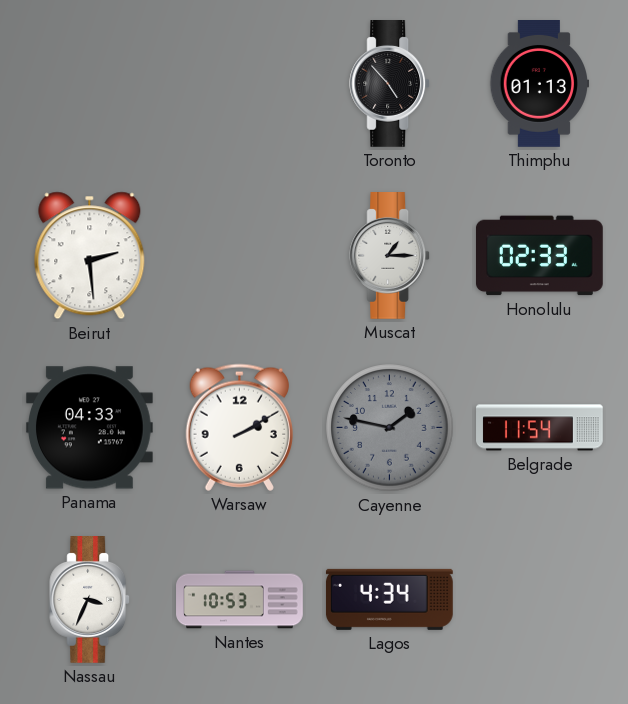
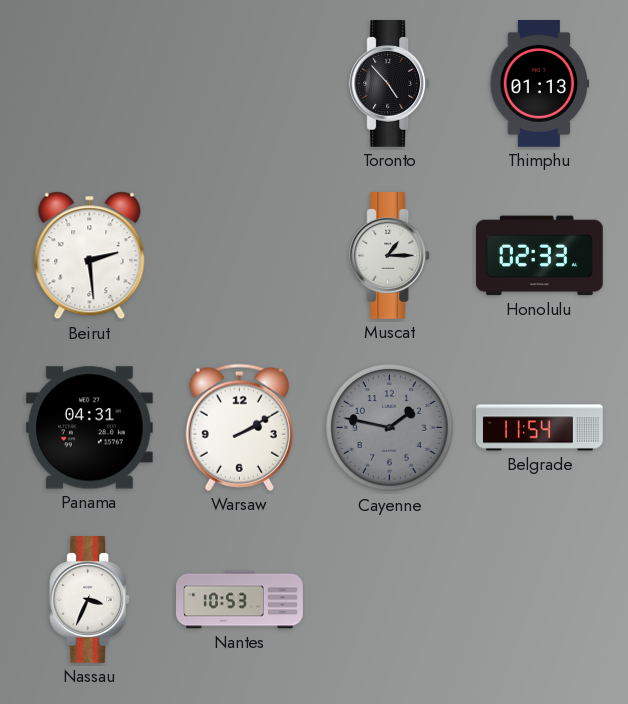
Panama: 04:33 -> 04:31
Lagos: 4:34 -> none
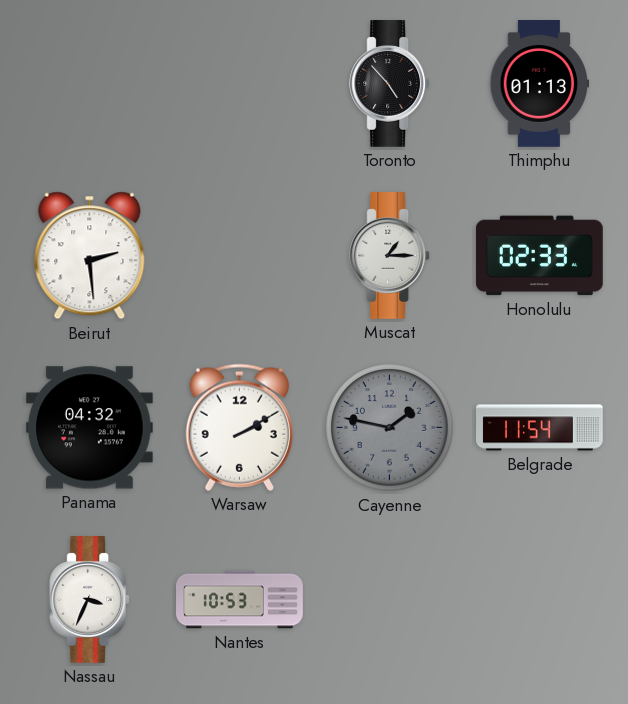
Panama: 04:31 -> 04:32
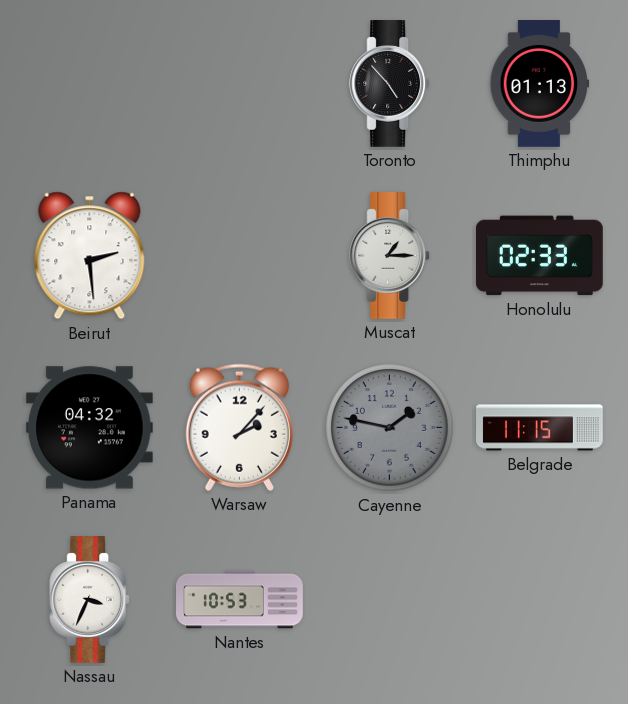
Warsaw: 2:10 -> 2:07
Belgrade: 11:54 -> 11:15
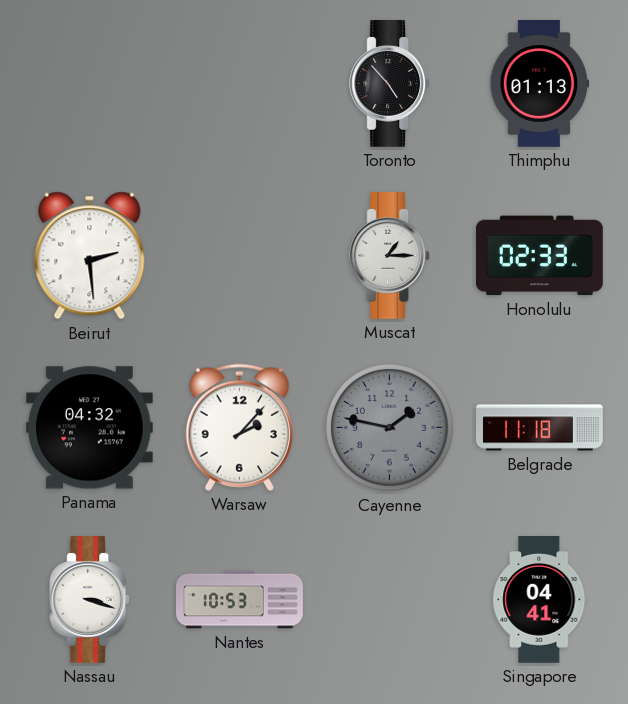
Belgrade: 11:15 -> 11:18
Nassau: 3:34 -> 3:18
Singapore: none -> 04:41
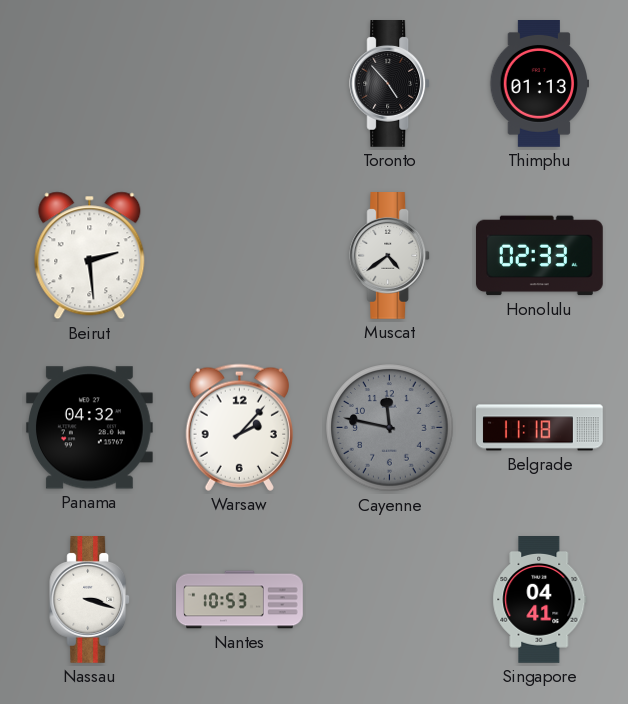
Muscat: 1:15 -> 4:39
Cayenne: 1:47 -> 11:47
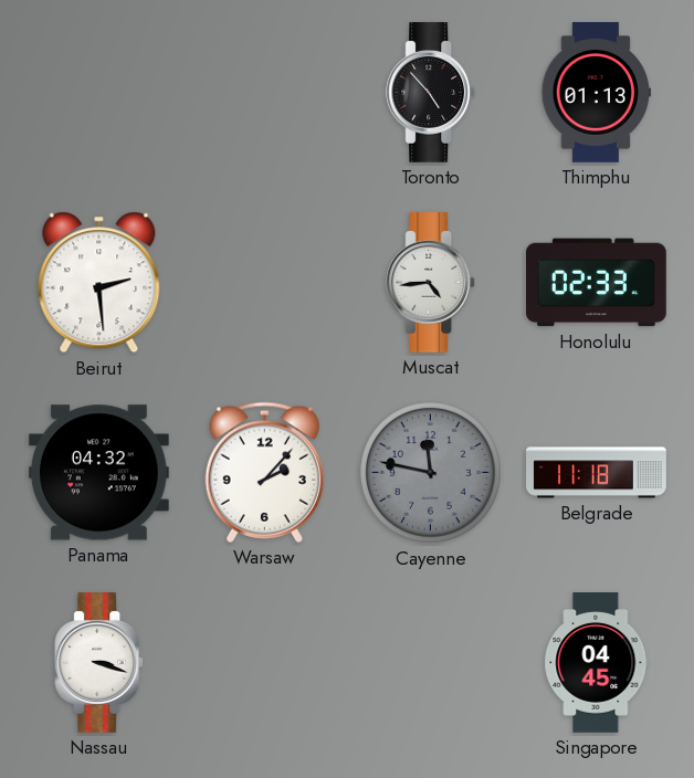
Muscat: 4:39 -> 4:44
Nantes: 10:53 -> none
Singapore: 04:41 -> 04:45
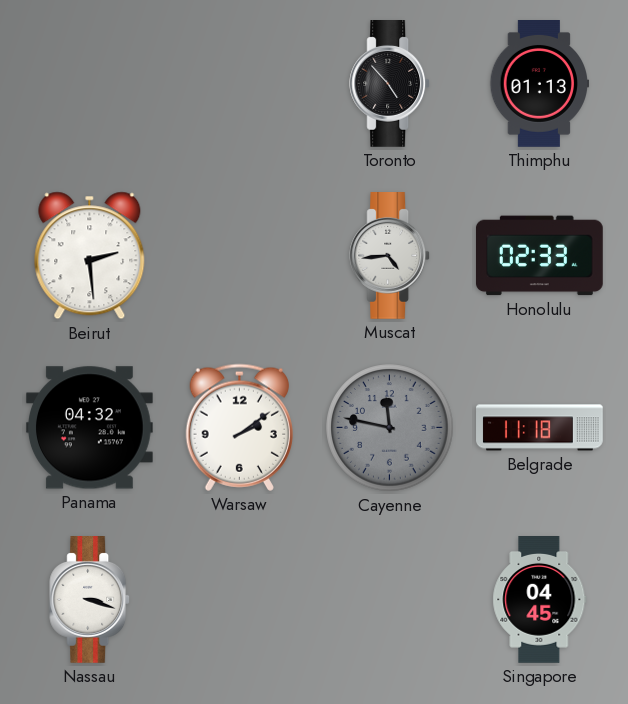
Warsaw: 2:07 -> 2:09
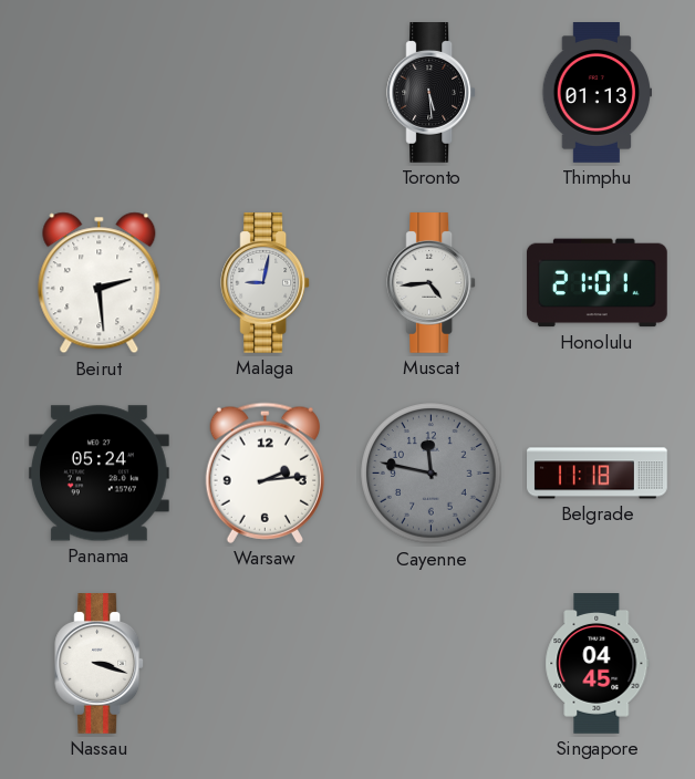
Toronto: 4:53 -> 5:29
Malaga: none -> 9:02
Honolulu: 02:33 -> 21:01
Panama: 04:32 -> 05:24
Warsaw: 2:09 -> 2:14
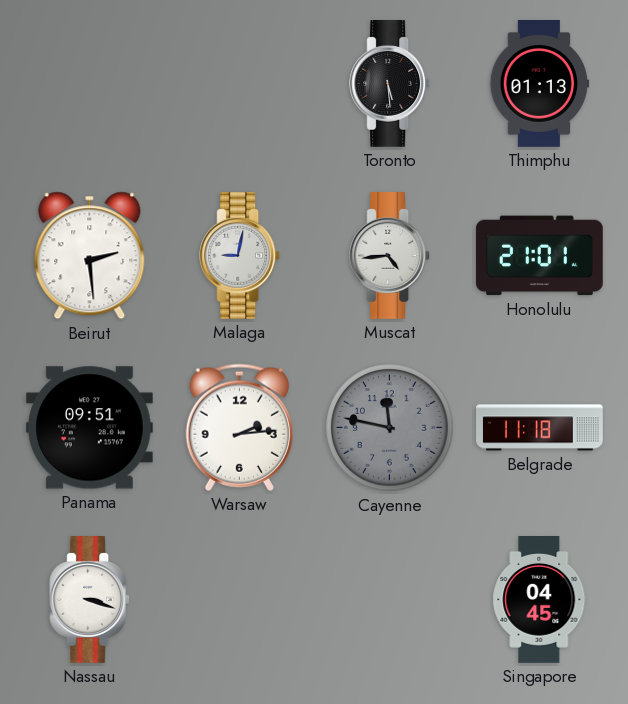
Panama: 05:24 -> 09:51
